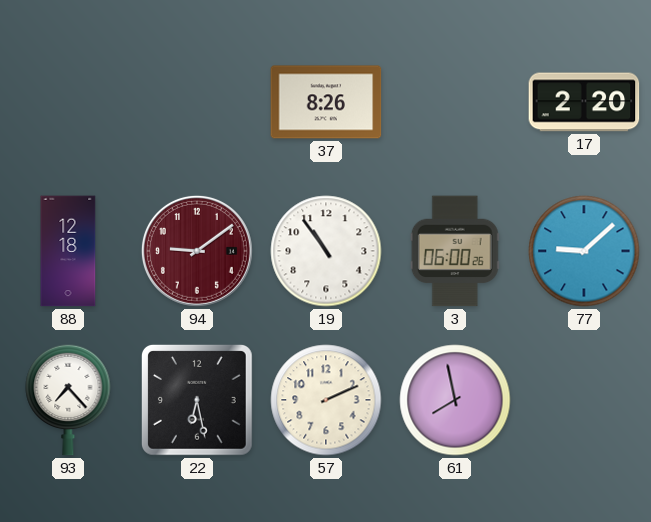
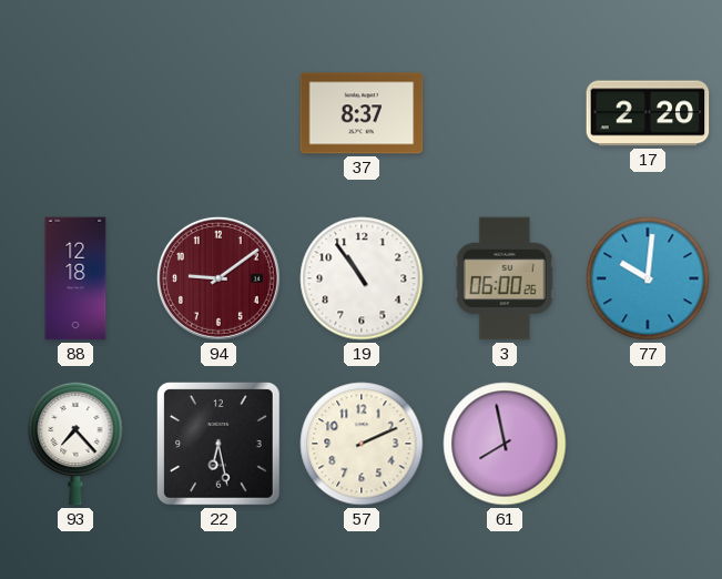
37: 8:26 -> 8:37
77: 9:08 -> 10:01
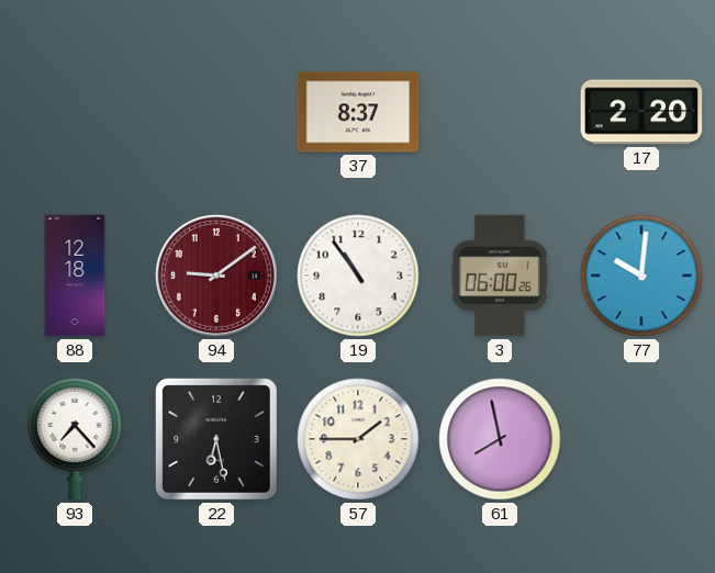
57: 2:11 -> 1:45
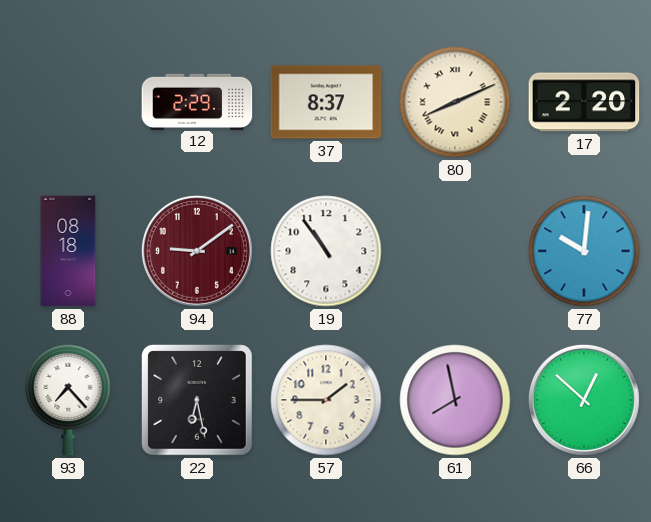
12: none -> 2:29
80: none -> 8:11
88: 12:18 -> 08:18
3: 06:00 -> none
66: none -> 12:52
